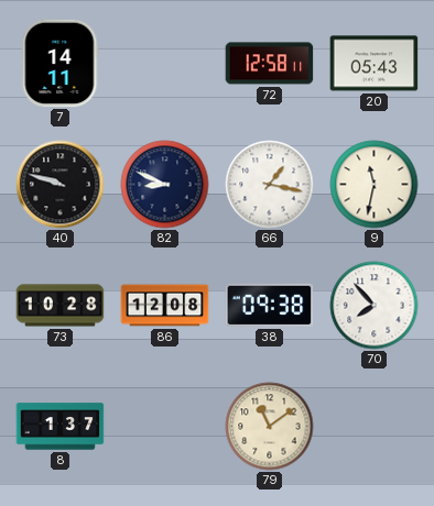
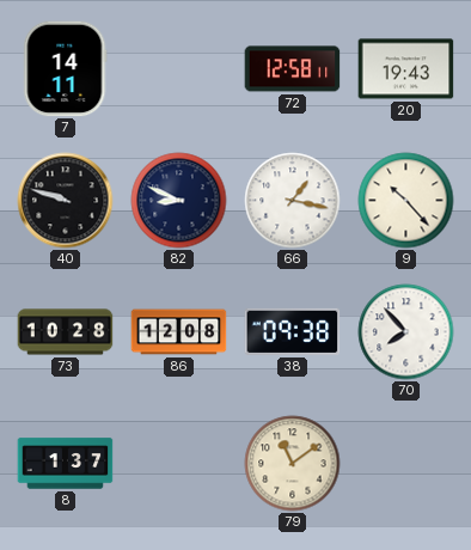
20: 05:43 -> 19:43
9: 11:32 -> 10:23
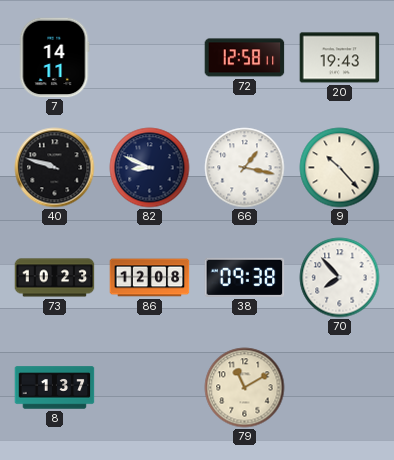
73: 10:28 -> 10:23
79: 11:09 -> 11:10
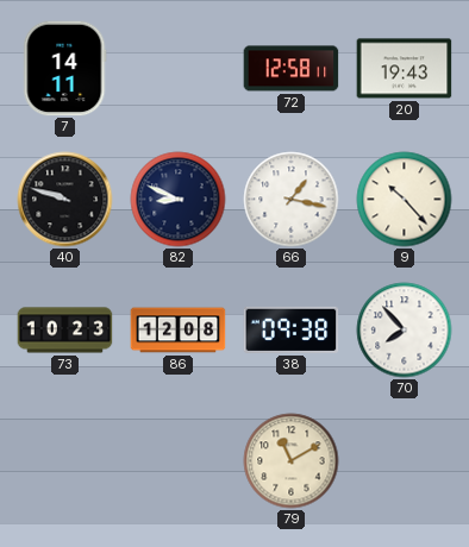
8: 1:37 -> none
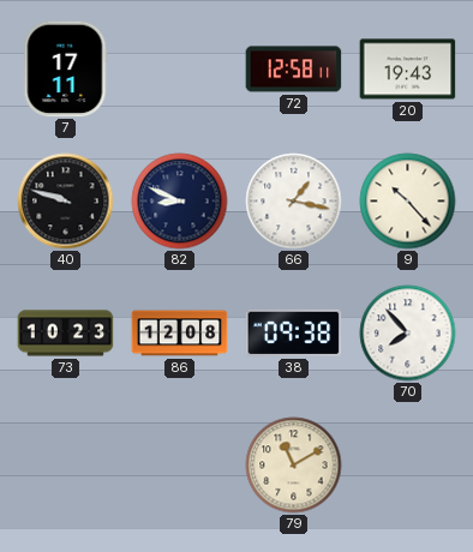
7: 14:11 -> 17:11
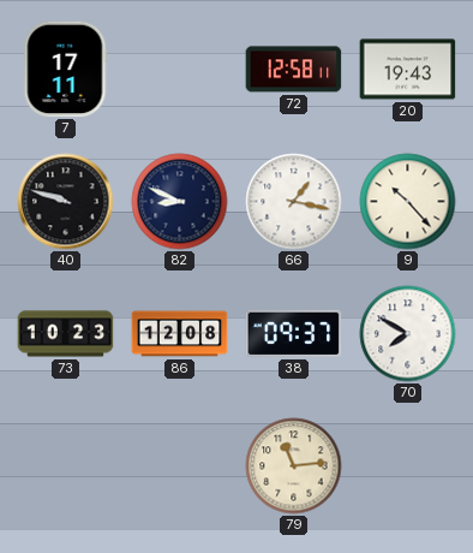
38: 09:38 -> 09:37
70: 7:53 -> 7:50
79: 11:10 -> 11:14
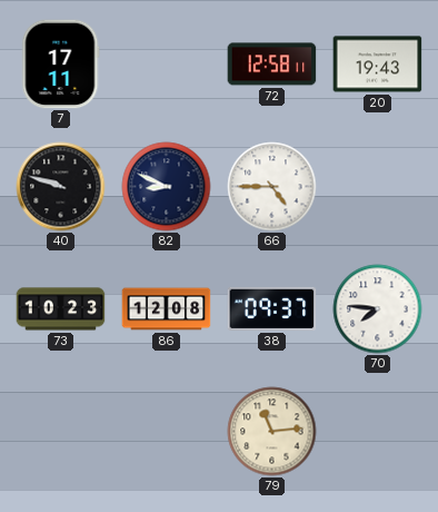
66: 1:17 -> 4:45
9: 10:23 -> none
70: 7:50 -> 7:46
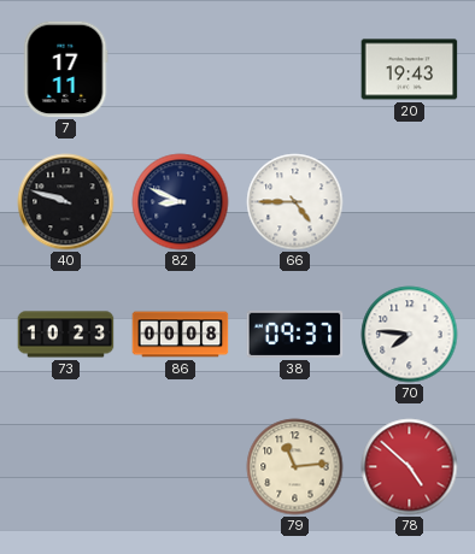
72: 12:58 -> none
86: 12:08 -> 00:08
78: none -> 4:52
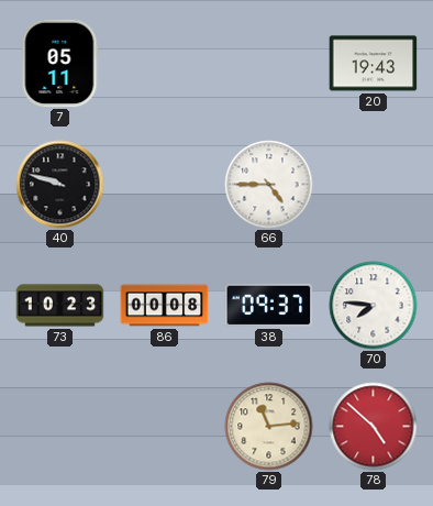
7: 17:11 -> 05:11
82: 8:49 -> none
